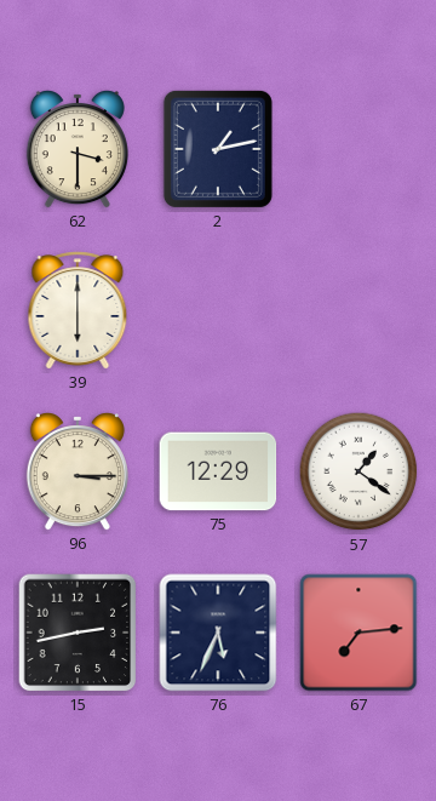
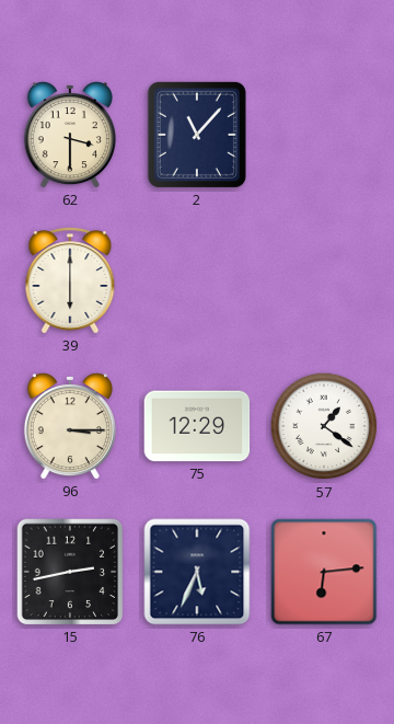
2: 1:13 -> 11:07
67: 7:14 -> 6:14
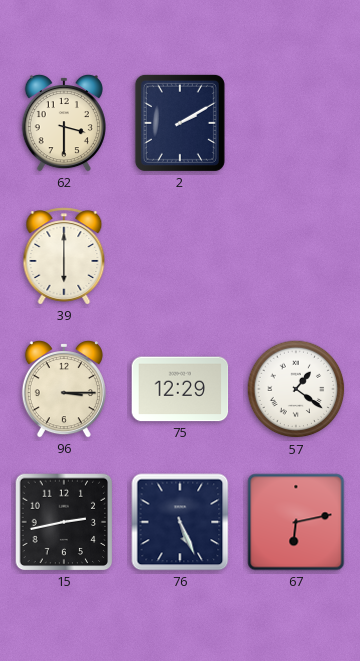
2: 11:07 -> 2:10
76: 5:34 -> 5:26
67: 6:14 -> 6:13
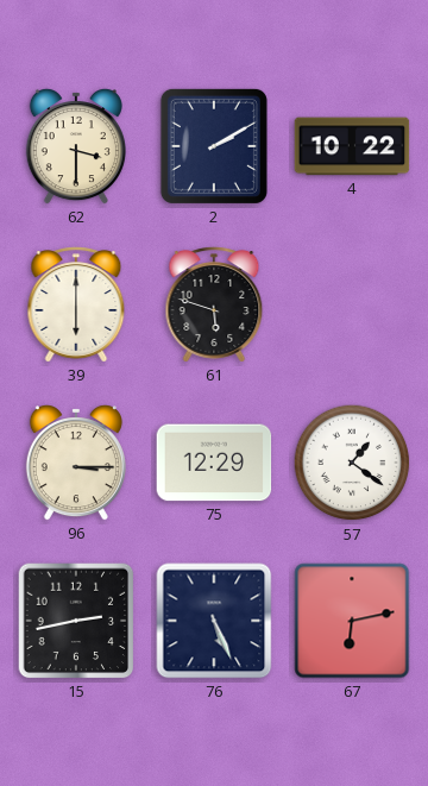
4: none -> 10:22
61: none -> 5:48
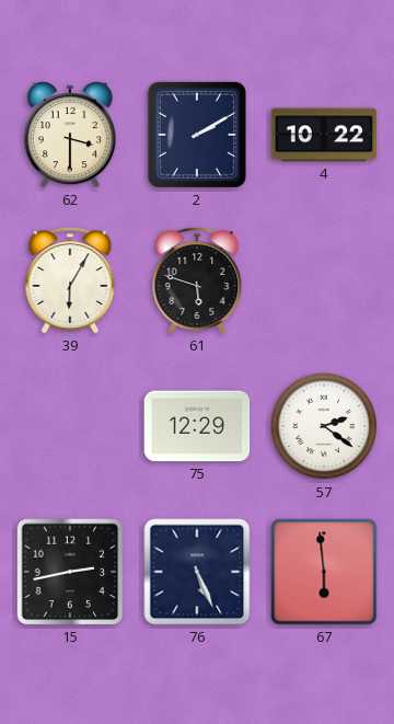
39: 6:00 -> 6:05
96: 3:15 -> none
57: 1:21 -> 2:21
67: 6:13 -> 5:59
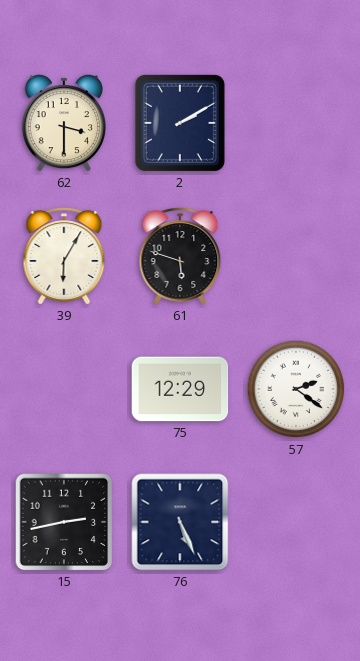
4: 10:22 -> none
67: 5:59 -> none
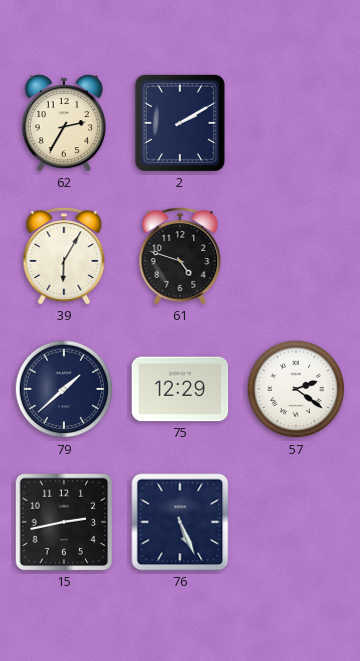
62: 3:30 -> 2:35
61: 5:48 -> 4:48
79: none -> 1:38
